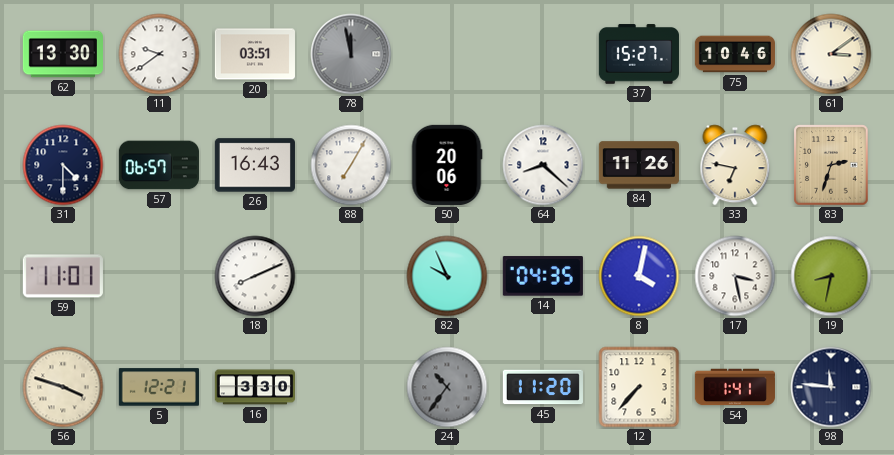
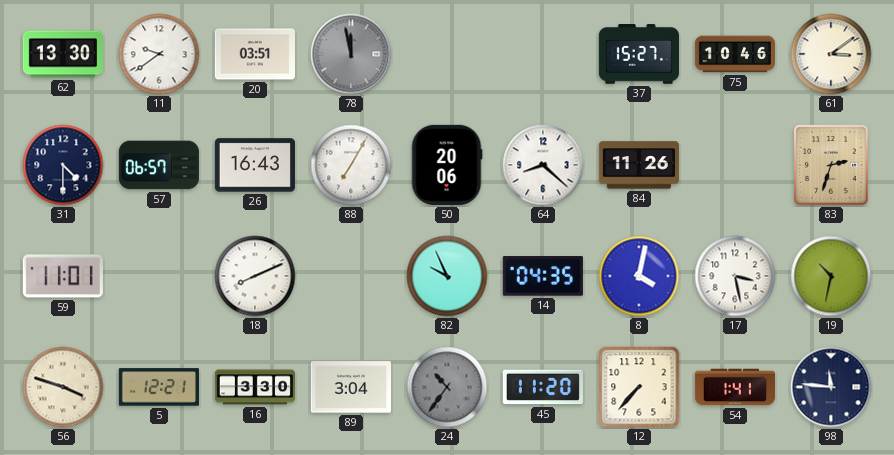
33: 6:47 -> none
19: 8:32 -> 10:32
89: none -> 3:04
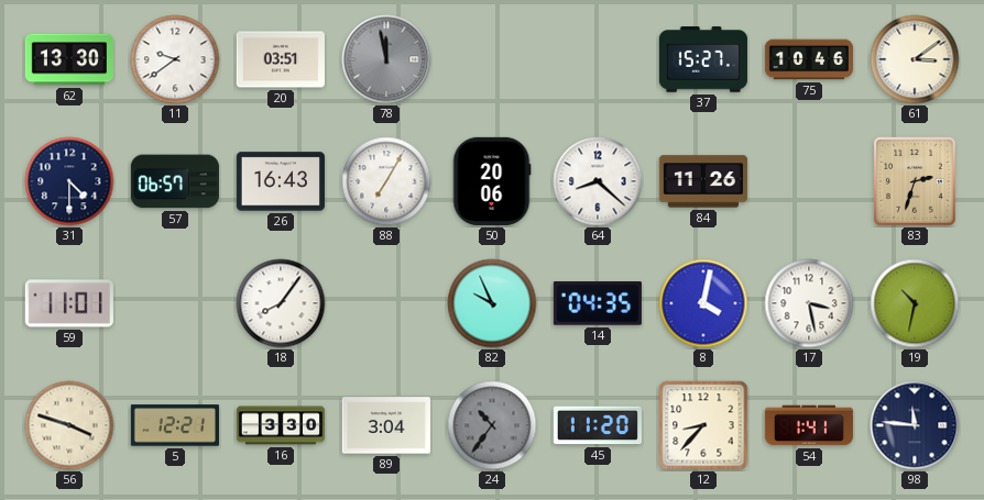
18: 8:11 -> 8:06
12: 7:37 -> 8:37
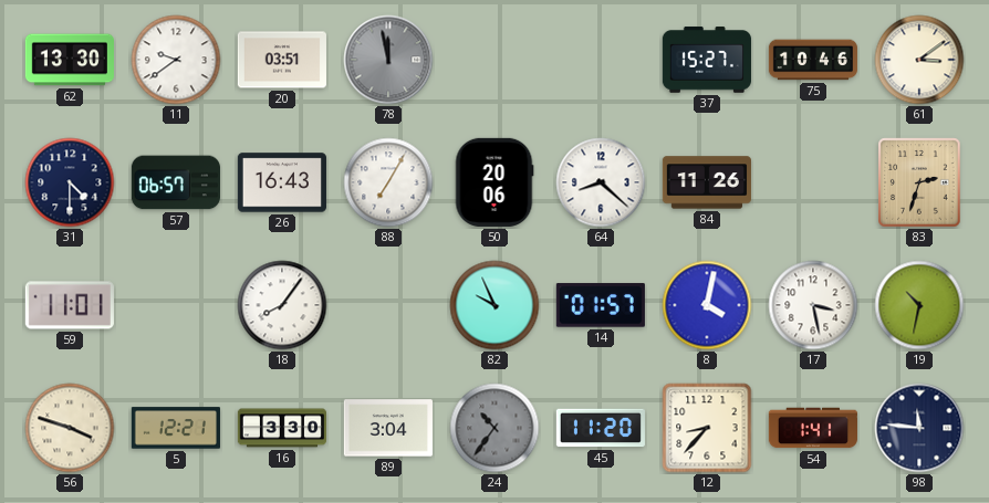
14: 04:35 -> 01:57
